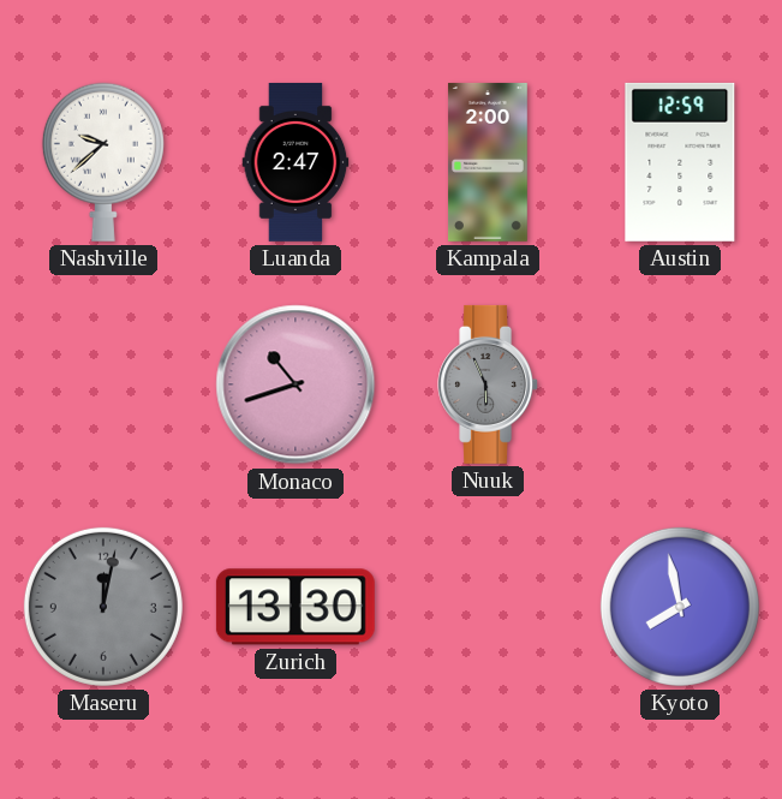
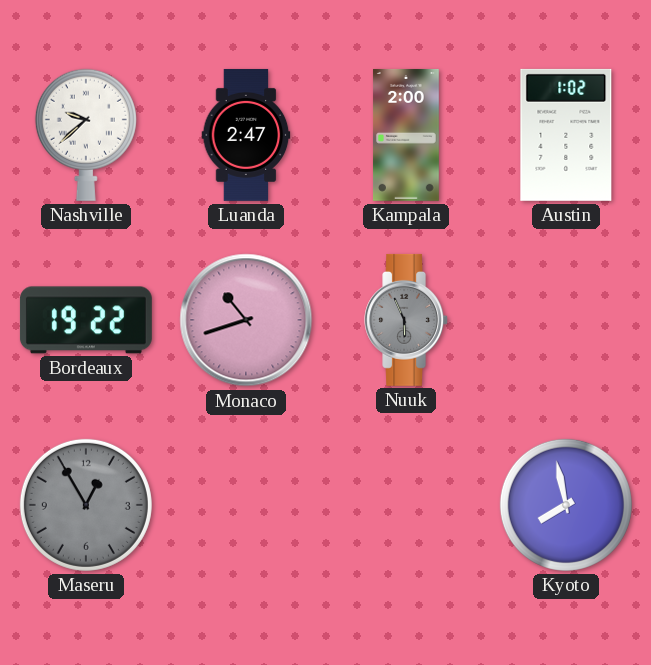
Austin: 12:59 -> 1:02
Bordeaux: none -> 19:22
Maseru: 12:02 -> 12:55
Zurich: 13:30 -> none
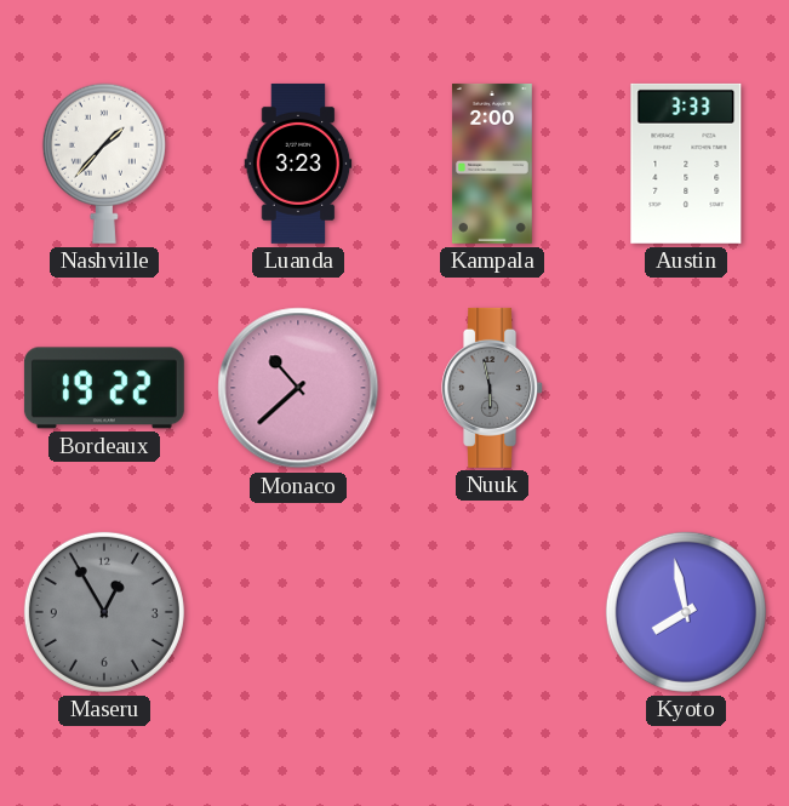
Nashville: 9:38 -> 1:37
Luanda: 2:47 -> 3:23
Austin: 1:02 -> 3:33
Monaco: 10:42 -> 10:38
Nuuk: 5:56 -> 5:58
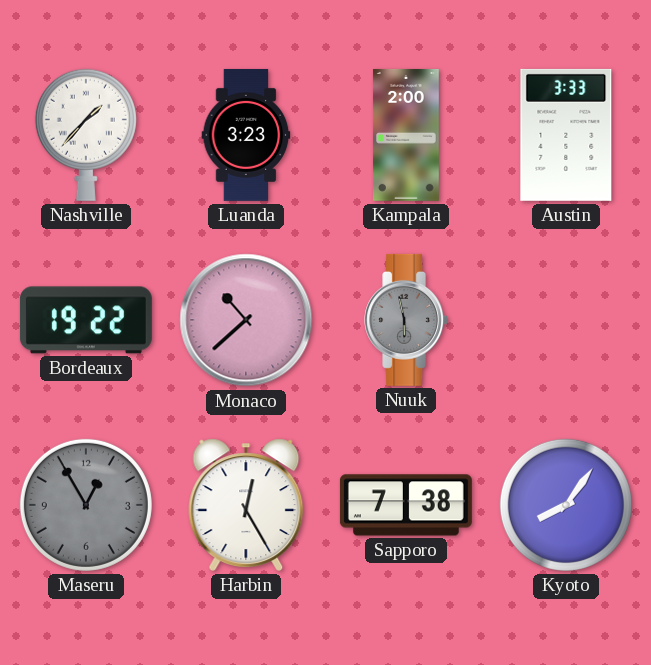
Harbin: none -> 12:25
Sapporo: none -> 7:38
Kyoto: 7:58 -> 8:06
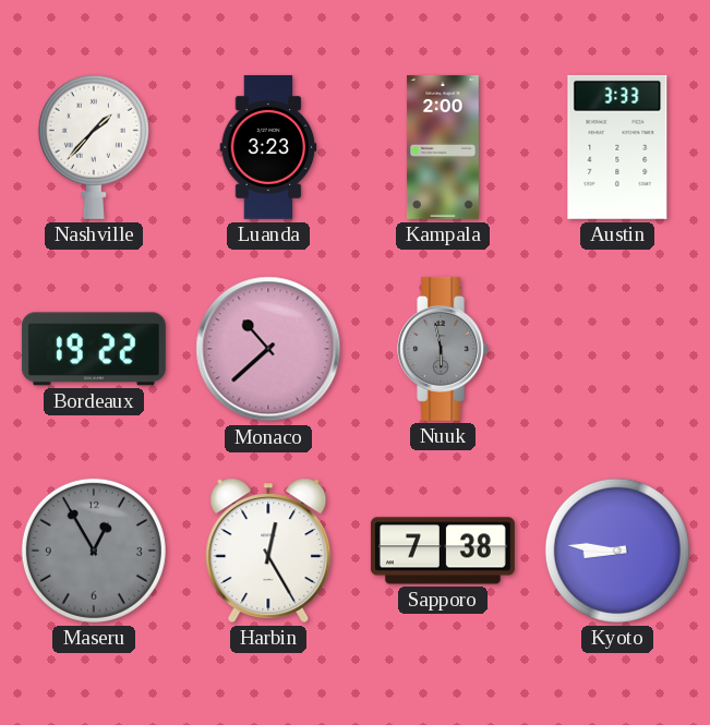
Kyoto: 8:06 -> 8:46
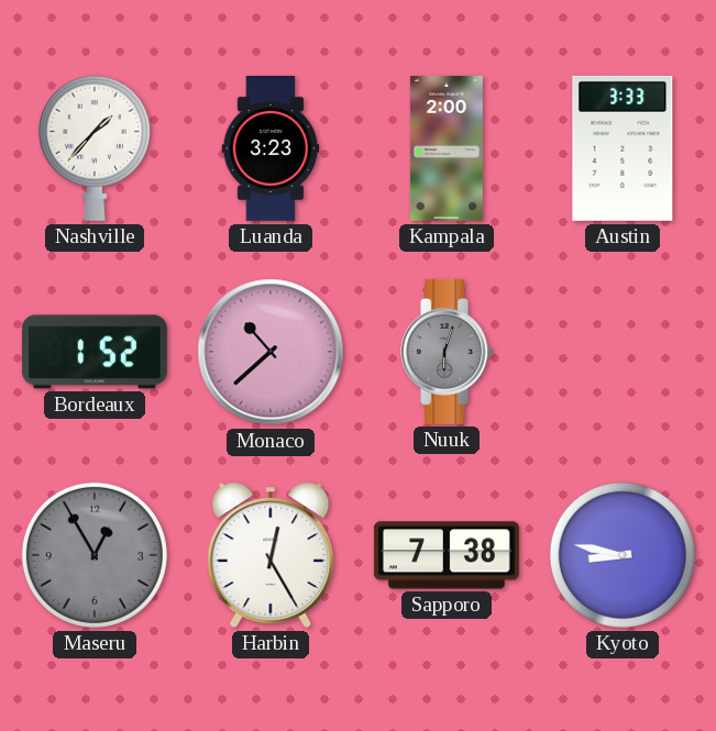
Bordeaux: 19:22 -> 1:52
Nuuk: 5:58 -> 6:03
Kyoto: 8:46 -> 8:47
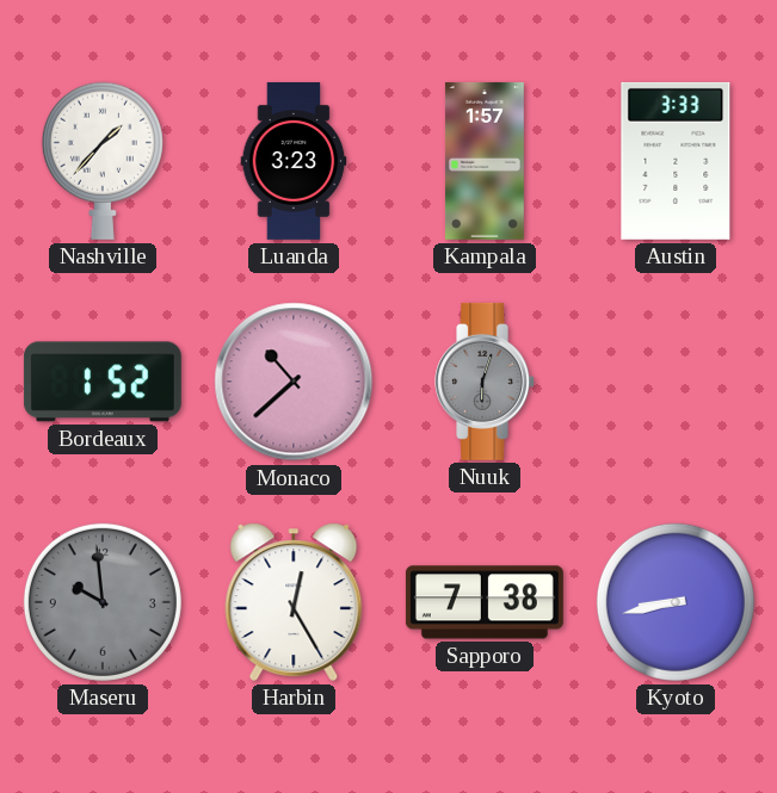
Kampala: 2:00 -> 1:57
Maseru: 12:55 -> 9:59
Kyoto: 8:47 -> 8:43
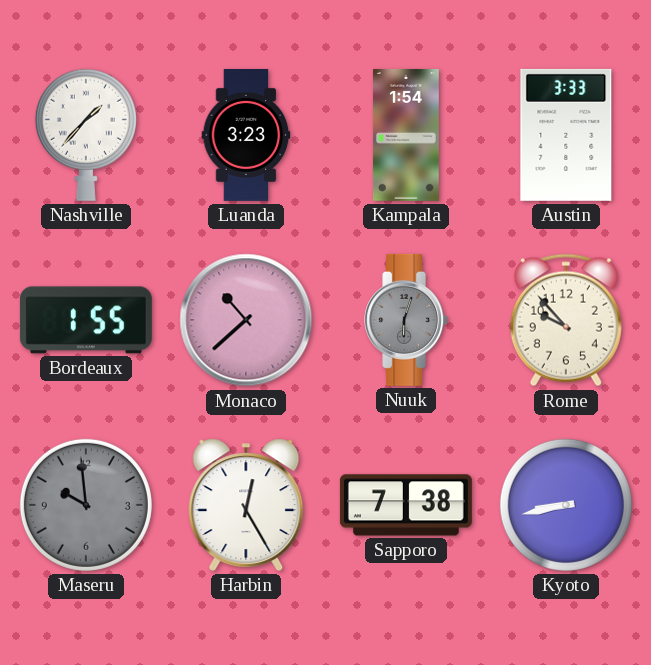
Kampala: 1:57 -> 1:54
Bordeaux: 1:52 -> 1:55
Rome: none -> 9:53
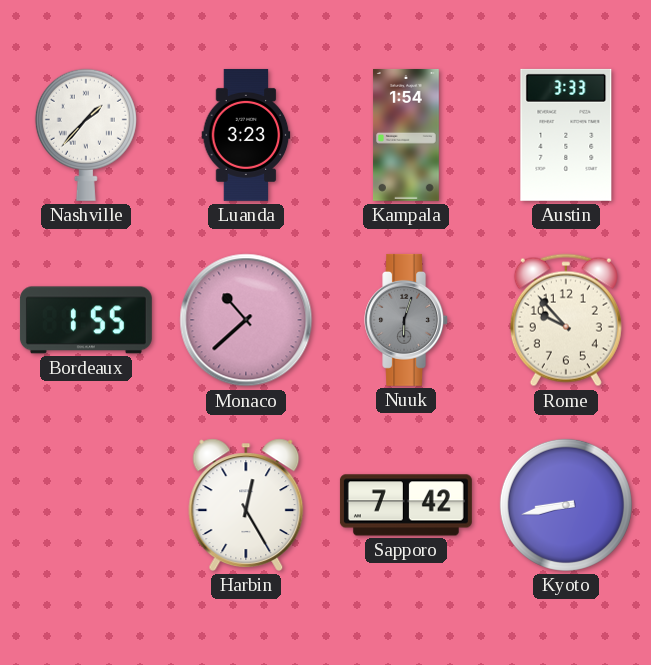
Maseru: 9:59 -> none
Sapporo: 7:38 -> 7:42
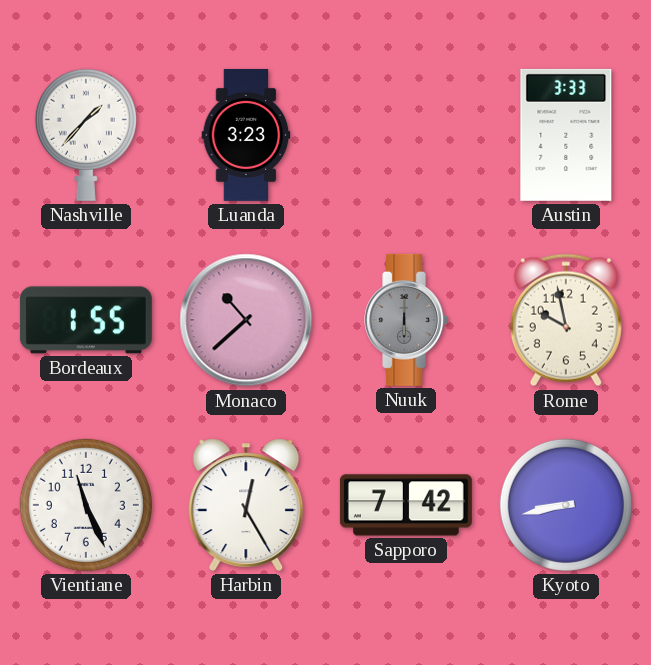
Kampala: 1:54 -> none
Nuuk: 6:03 -> 6:00
Rome: 9:53 -> 9:58
Vientiane: none -> 11:26
